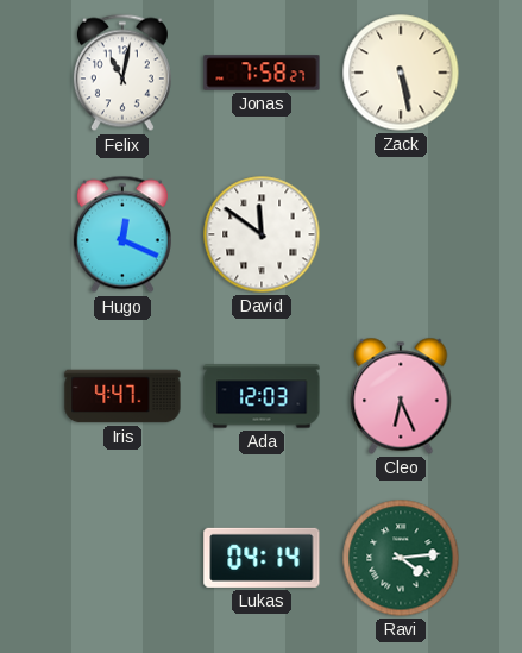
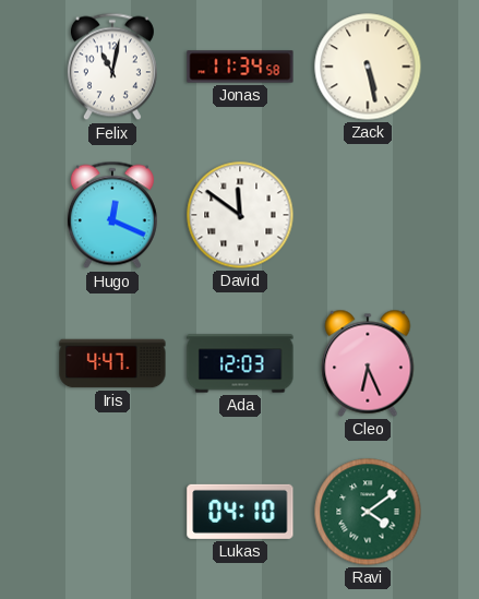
Jonas: 7:58 -> 11:34
Lukas: 04:14 -> 04:10
Ravi: 4:14 -> 4:09
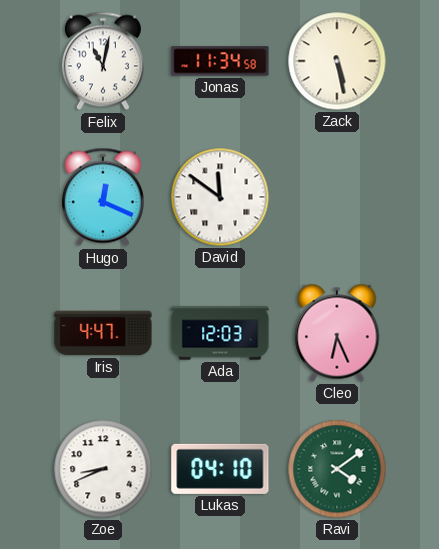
Zoe: none -> 8:41
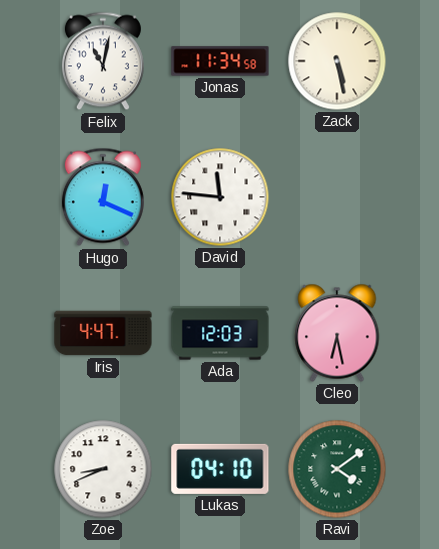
David: 11:51 -> 11:46
Cleo: 6:26 -> 6:28
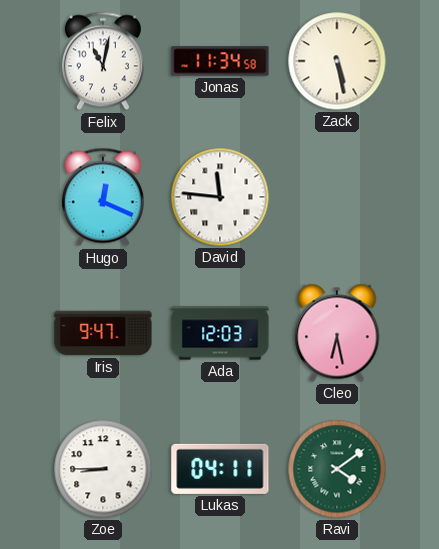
Iris: 4:47 -> 9:47
Zoe: 8:41 -> 8:45
Lukas: 04:10 -> 04:11
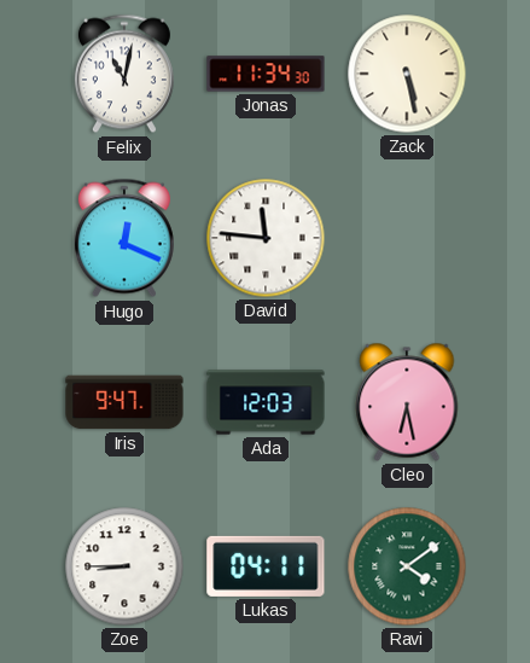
Jonas: 11:34:58 -> 11:34:30
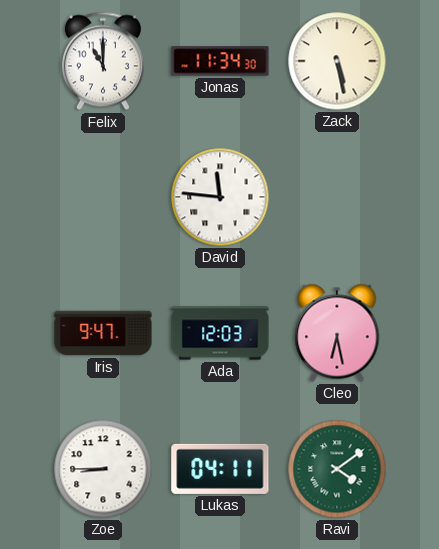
Felix: 11:02 -> 11:00
Hugo: 12:19 -> none
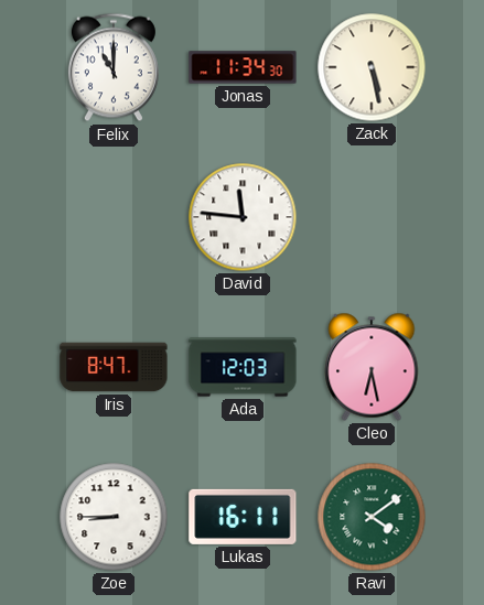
Iris: 9:47 -> 8:47
Lukas: 04:11 -> 16:11
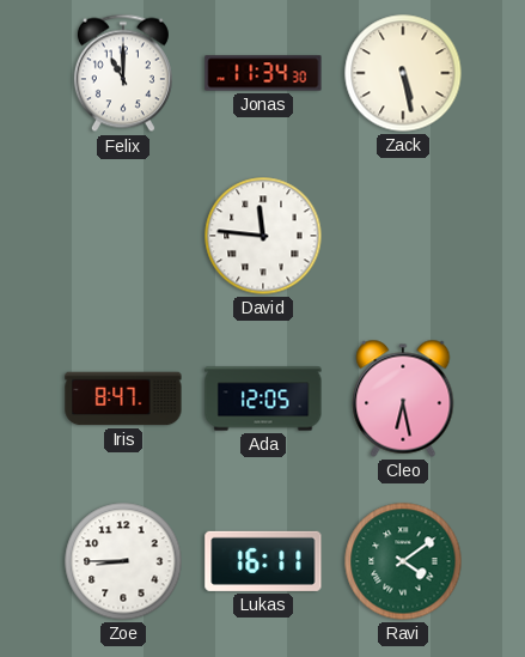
Ada: 12:03 -> 12:05
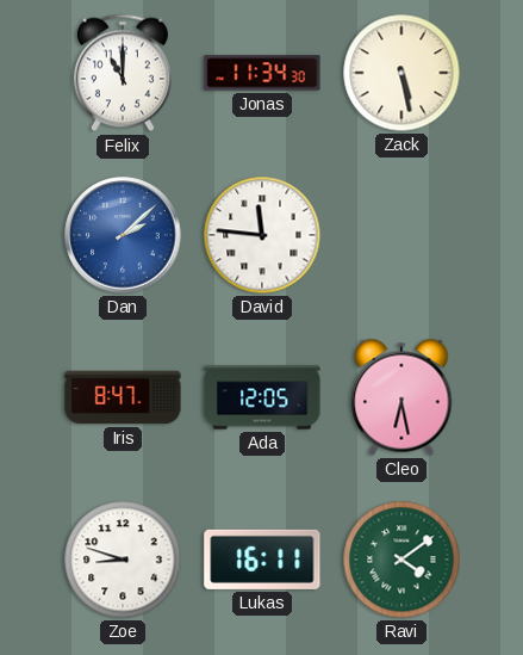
Dan: none -> 2:08
Zoe: 8:45 -> 8:48
